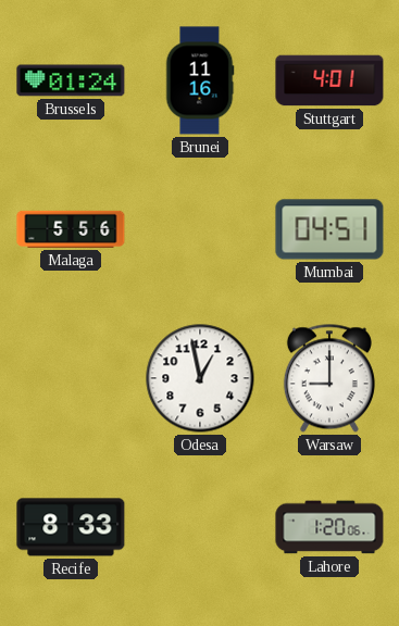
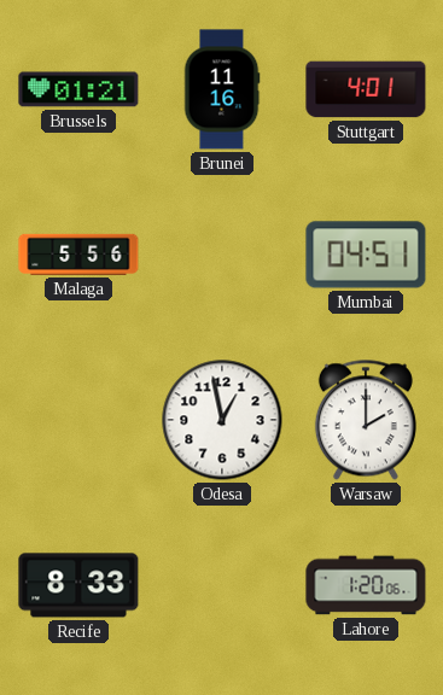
Brussels: 01:24 -> 01:21
Warsaw: 9:00 -> 2:00
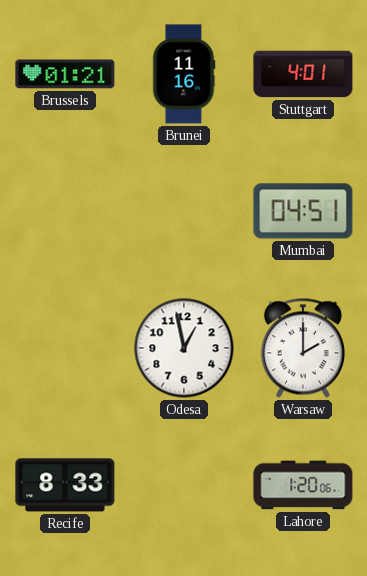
Malaga: 5:56 -> none
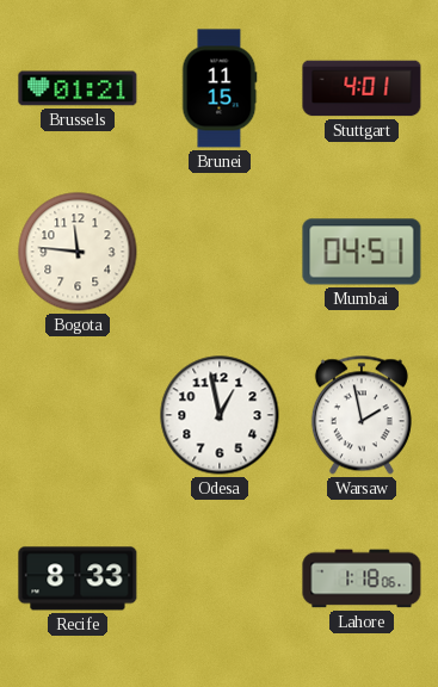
Brunei: 11:16 -> 11:15
Bogota: none -> 11:46
Warsaw: 2:00 -> 1:58
Lahore: 1:20 -> 1:18
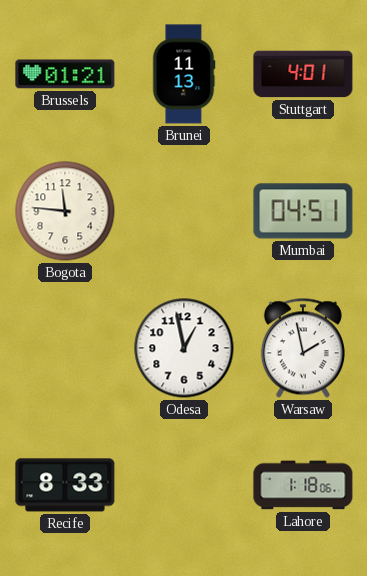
Brunei: 11:15 -> 11:13
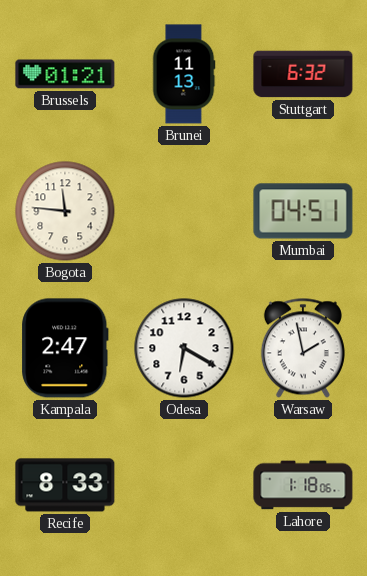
Stuttgart: 4:01 -> 6:32
Kampala: none -> 2:47
Odesa: 12:58 -> 6:20
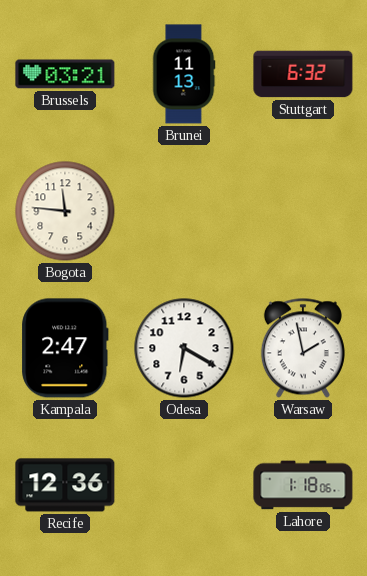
Brussels: 01:21 -> 03:21
Mumbai: 04:51 -> none
Recife: 8:33 -> 12:36
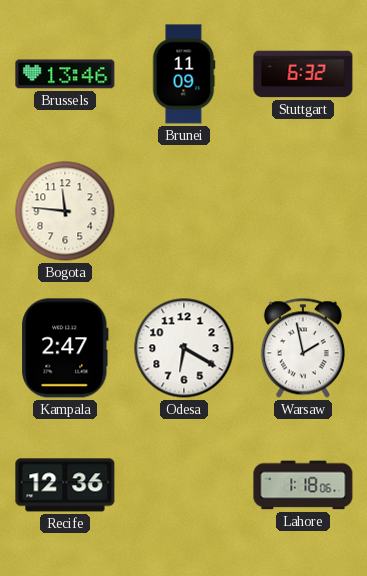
Brussels: 03:21 -> 13:46
Brunei: 11:13 -> 11:09
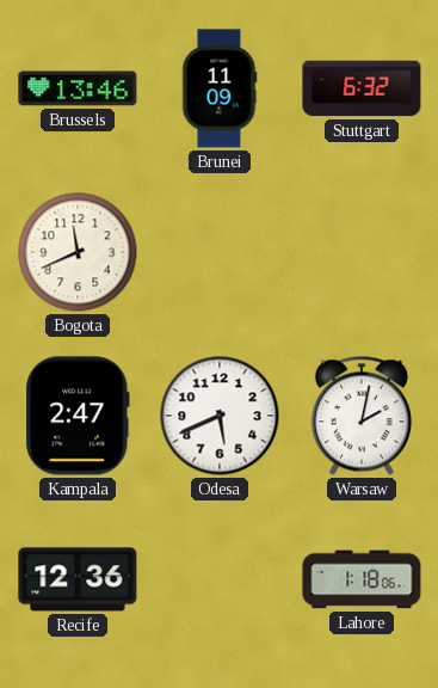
Bogota: 11:46 -> 11:41
Odesa: 6:20 -> 5:41
Warsaw: 1:58 -> 2:02
